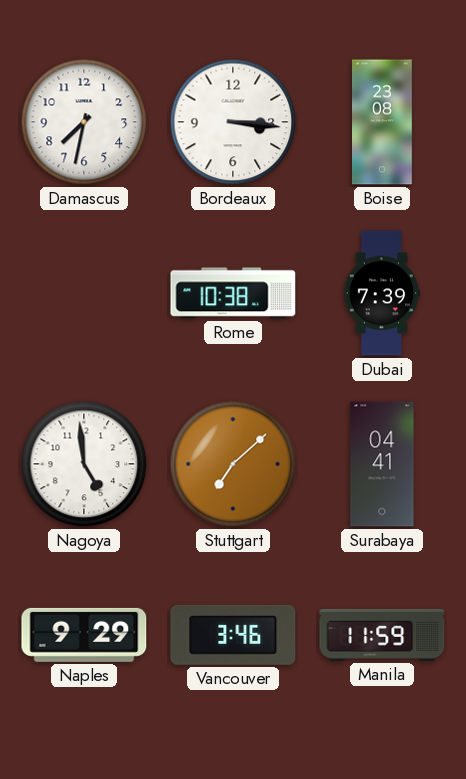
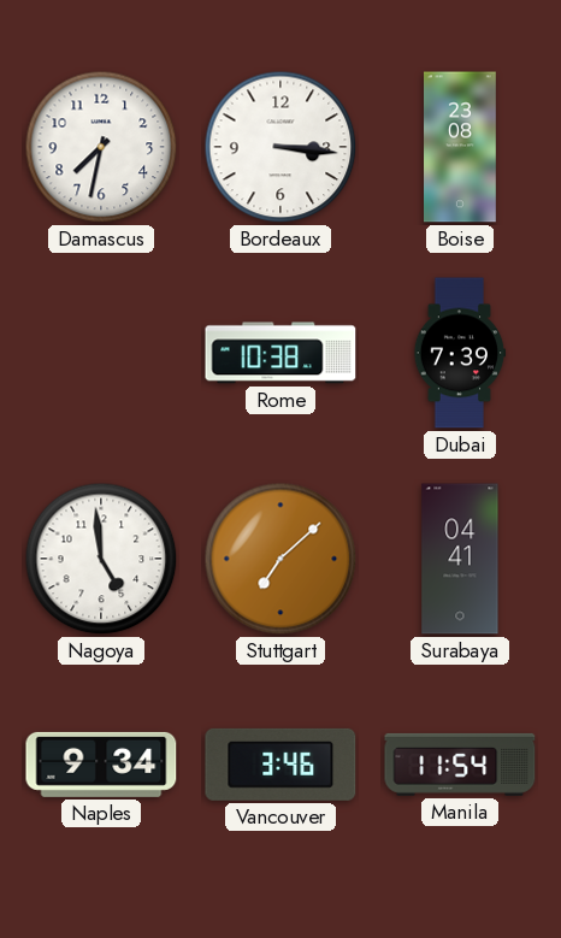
Naples: 9:29 -> 9:34
Manila: 11:59 -> 11:54
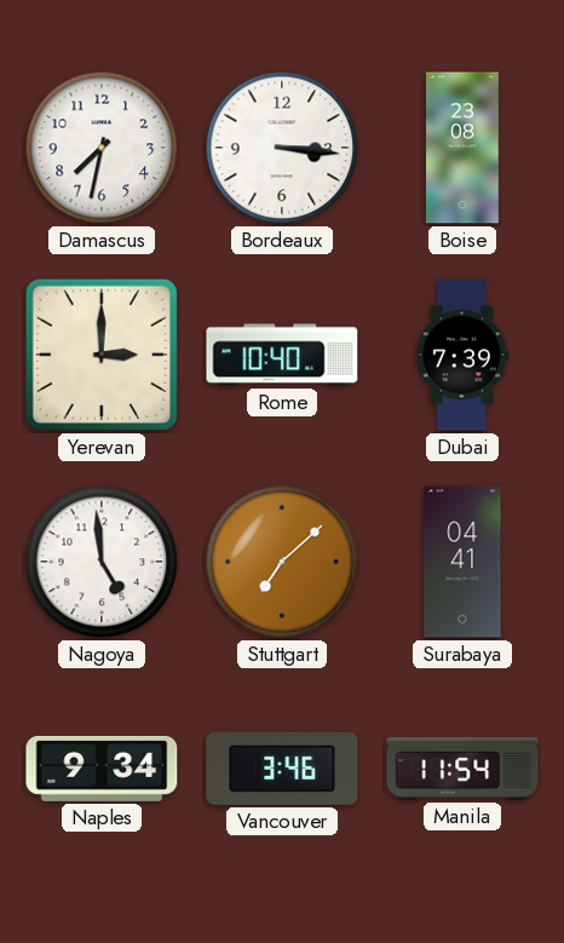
Yerevan: none -> 3:00
Rome: 10:38 -> 10:40
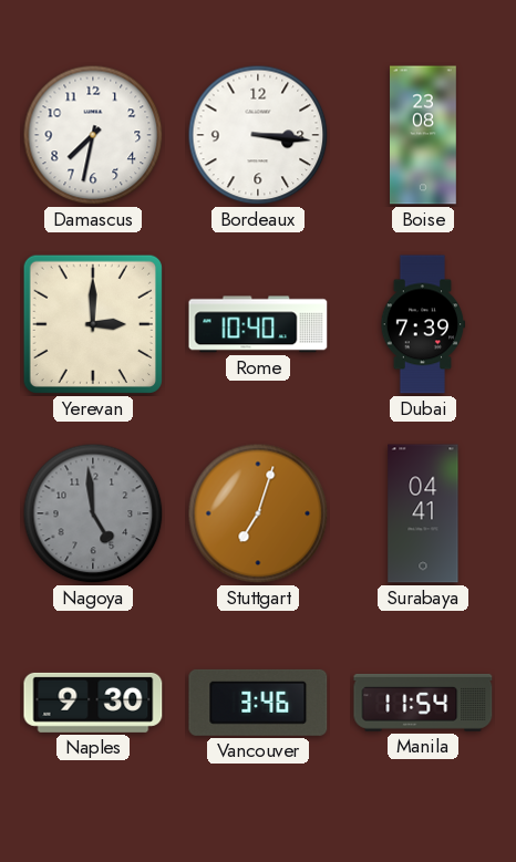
Nagoya dial: white -> grey
Stuttgart: 7:08 -> 7:03
Naples: 9:34 -> 9:30
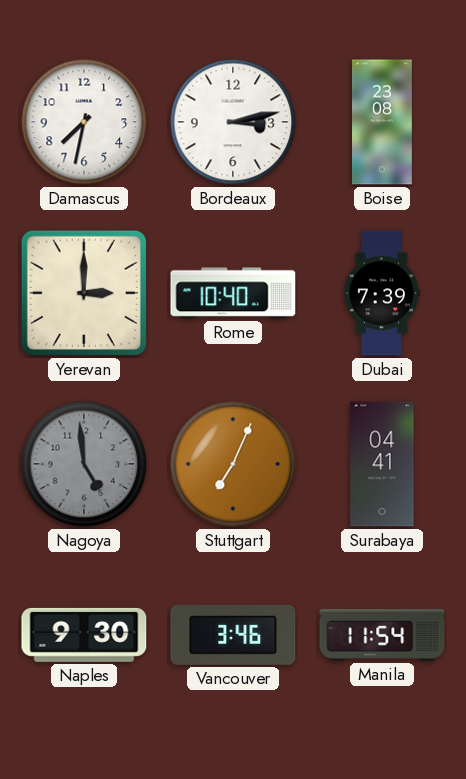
Bordeaux: 3:16 -> 3:13
Stuttgart: 7:03 -> 7:04
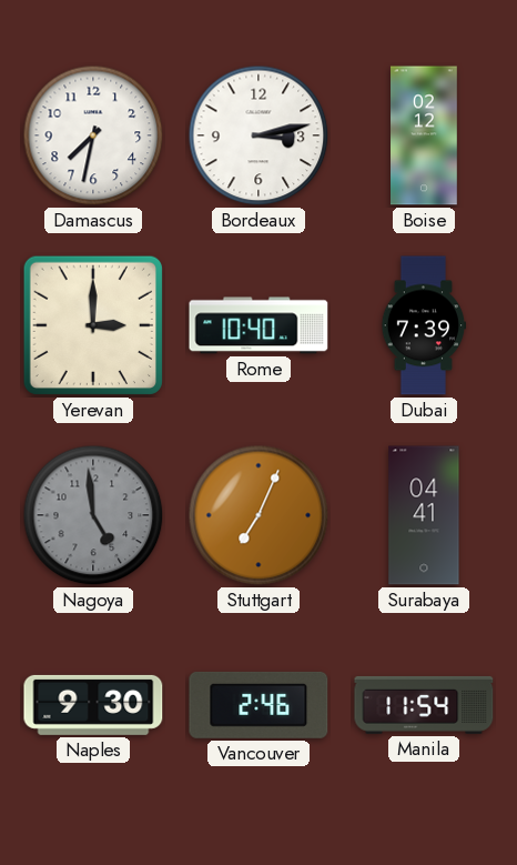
Boise: 23:08 -> 02:12
Vancouver: 3:46 -> 2:46
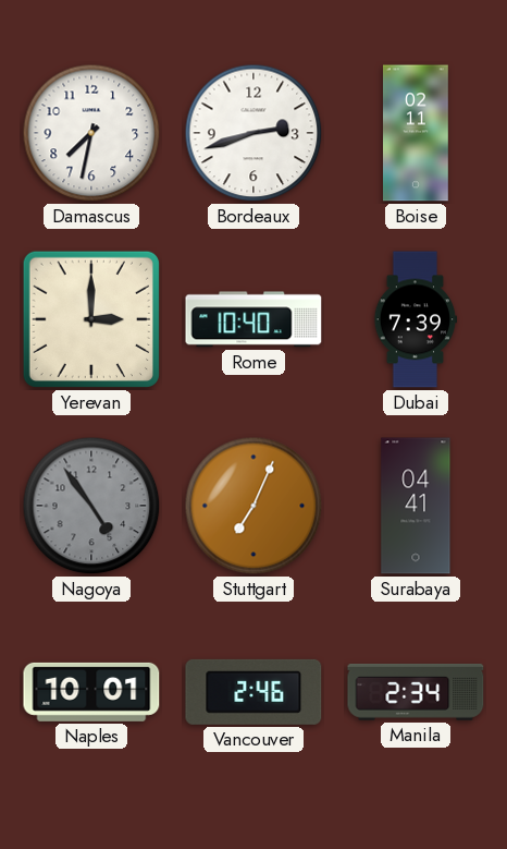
Bordeaux: 3:13 -> 2:42
Boise: 02:12 -> 02:11
Nagoya: 4:59 -> 4:54
Naples: 9:30 -> 10:01
Manila: 11:54 -> 2:34
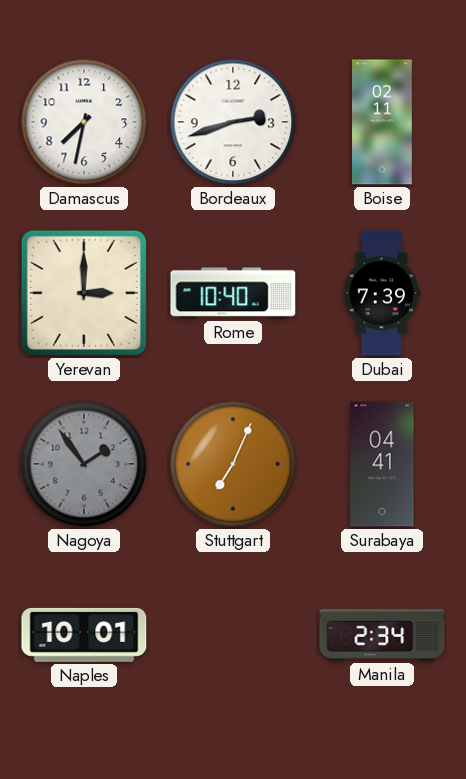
Nagoya: 4:54 -> 1:54
Vancouver: 2:46 -> none
